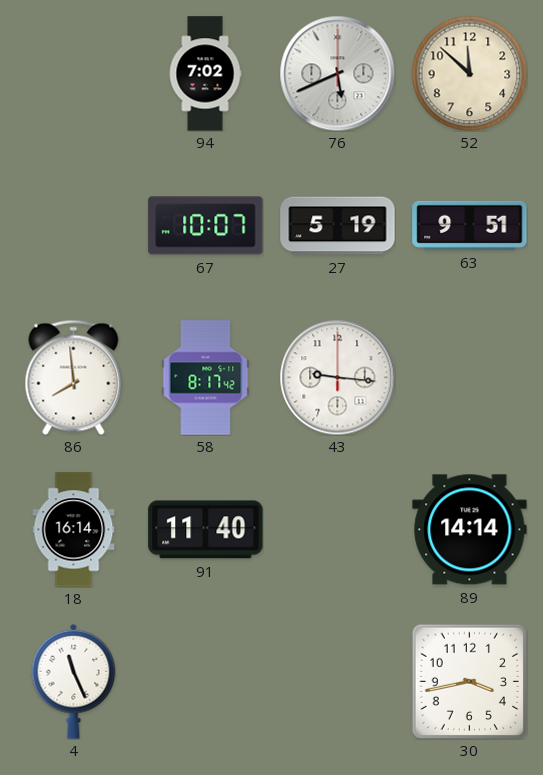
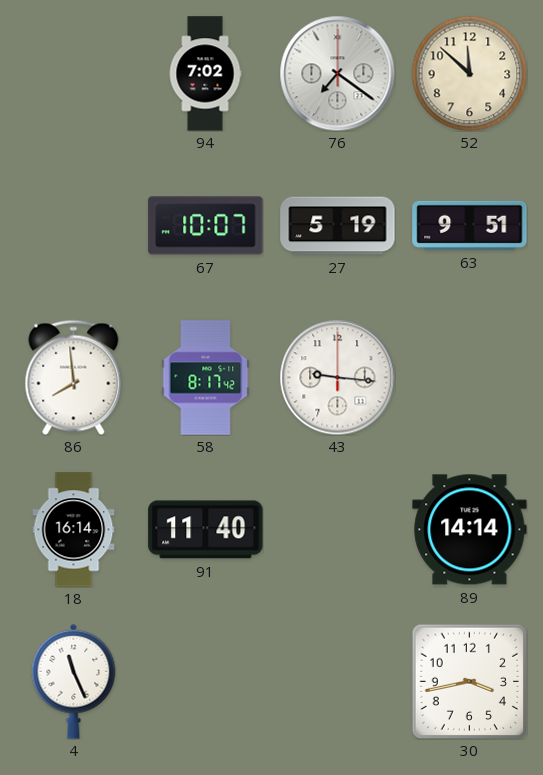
76: 5:41 -> 7:21
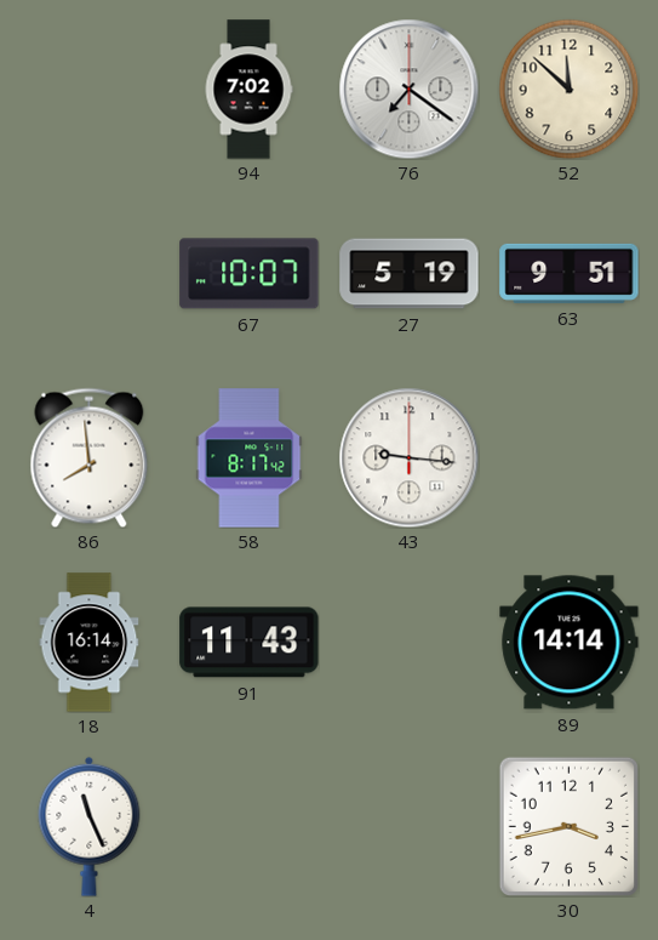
91: 11:40 -> 11:43
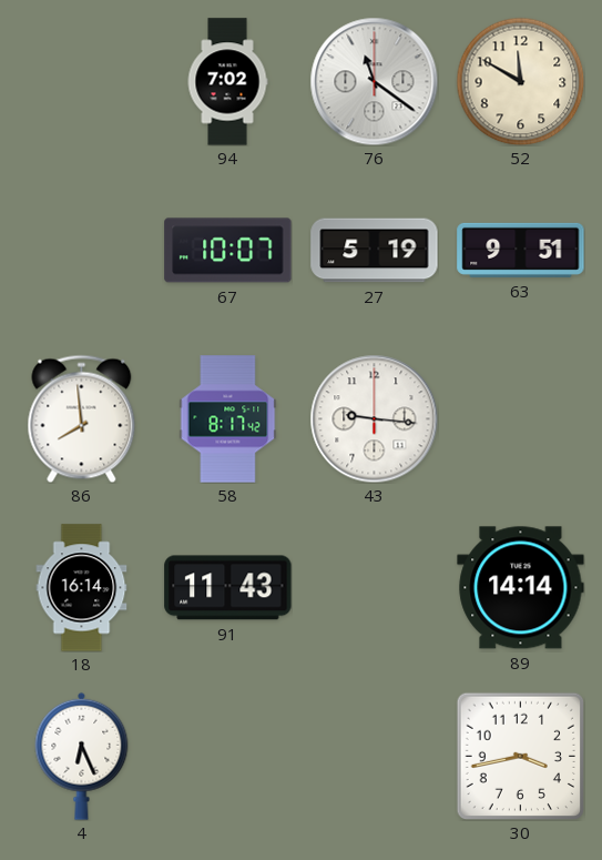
76: 7:21 -> 11:21
52: 11:52 -> 11:50
4: 11:26 -> 6:26
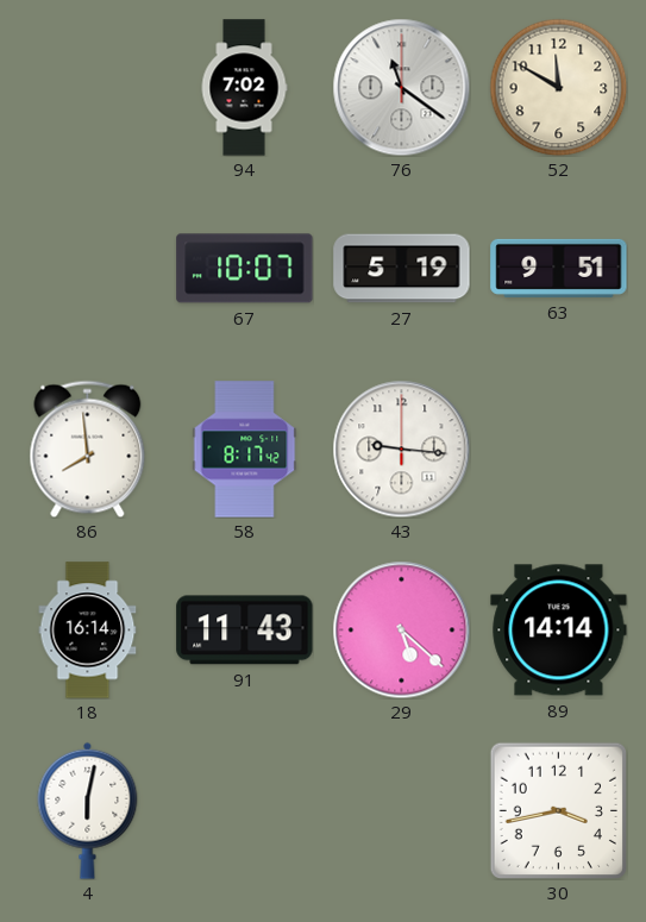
29: none -> 5:22
4: 6:26 -> 6:02
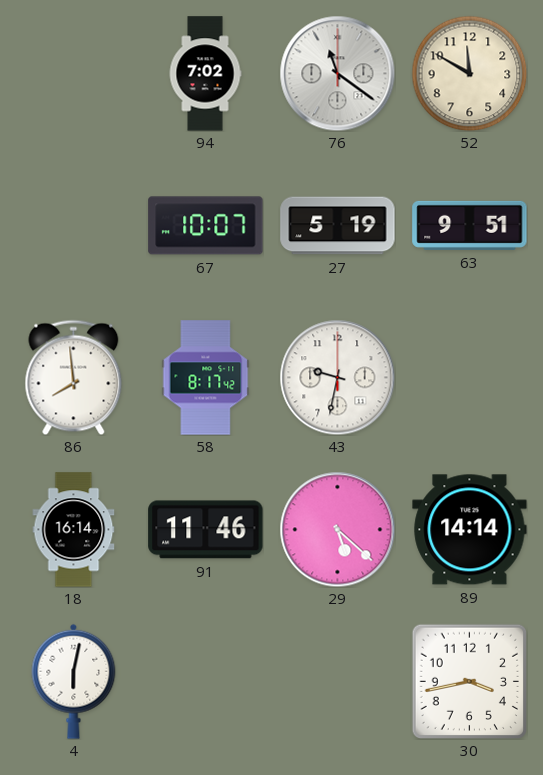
43: 9:16 -> 9:32
91: 11:43 -> 11:46
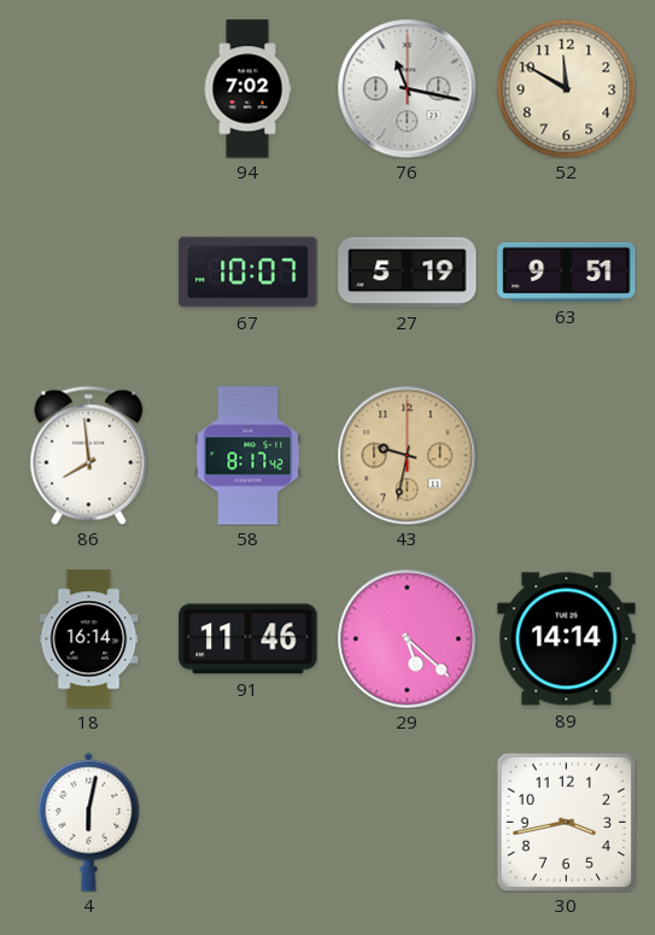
76: 11:21 -> 11:17
43 dial: white -> champagne
